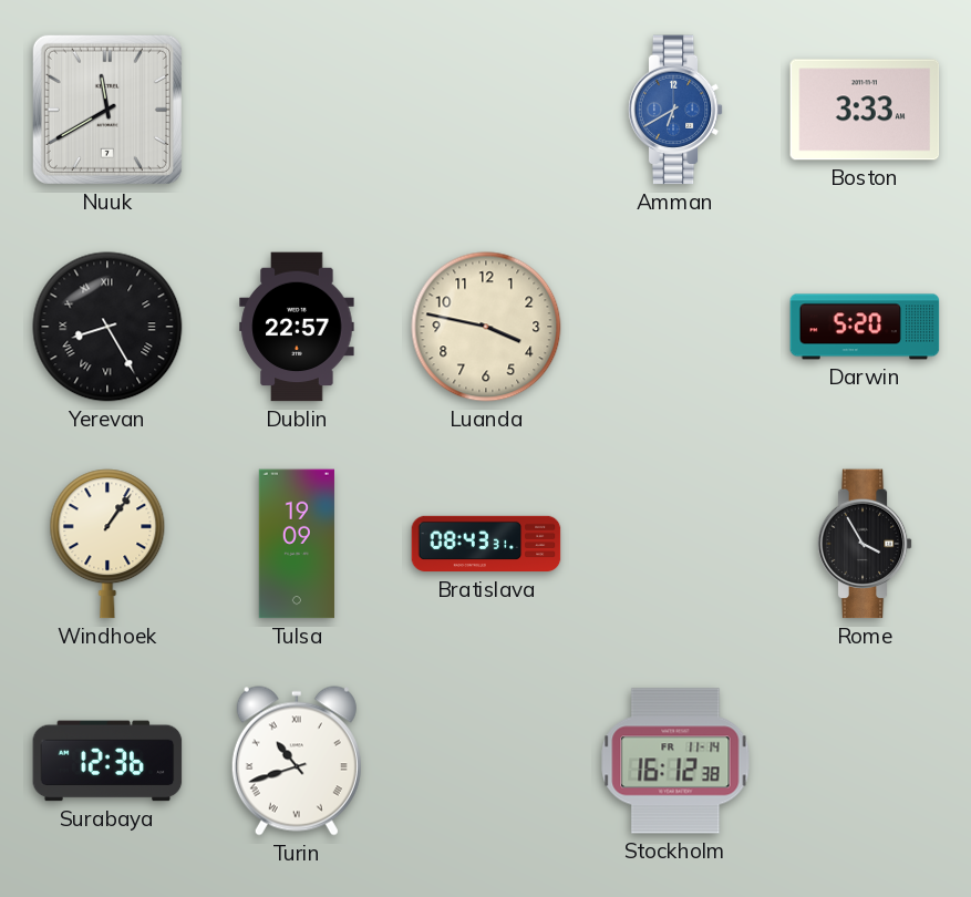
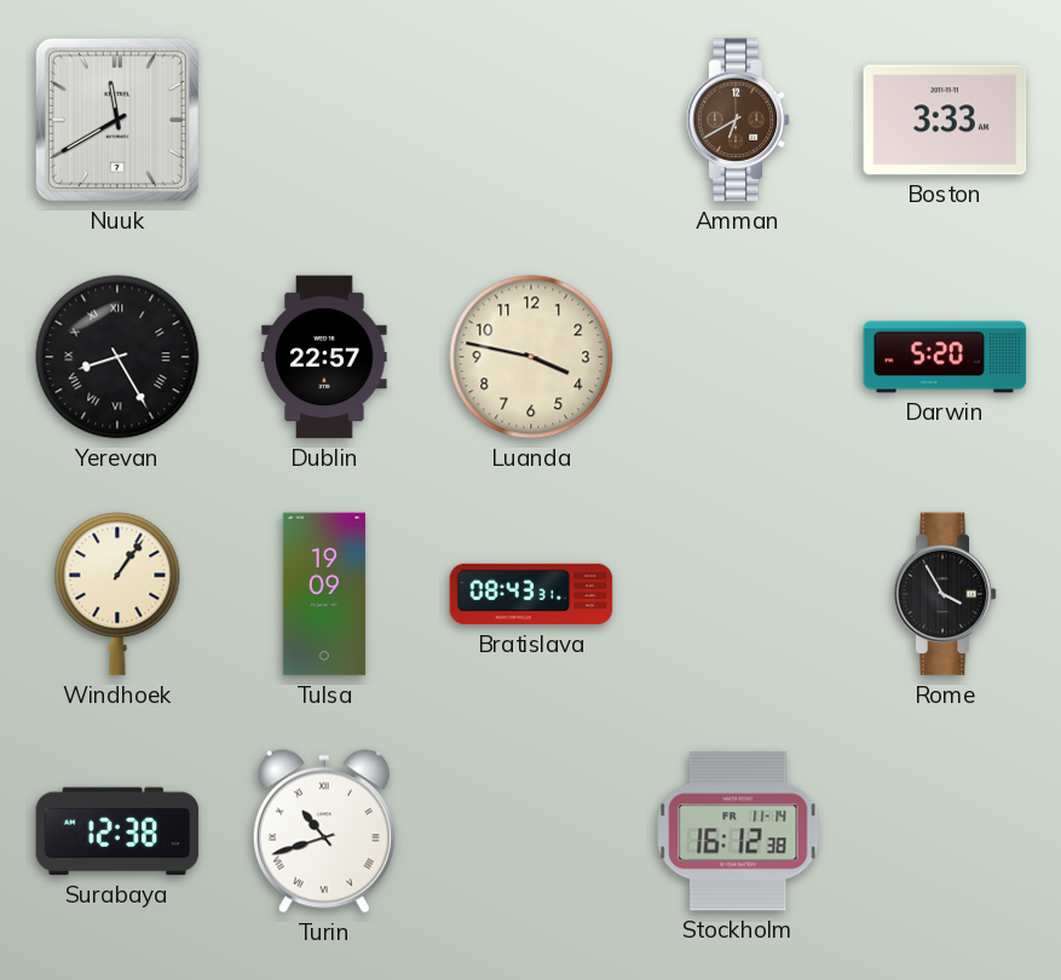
Amman dial: blue -> brown
Surabaya: 12:36 -> 12:38
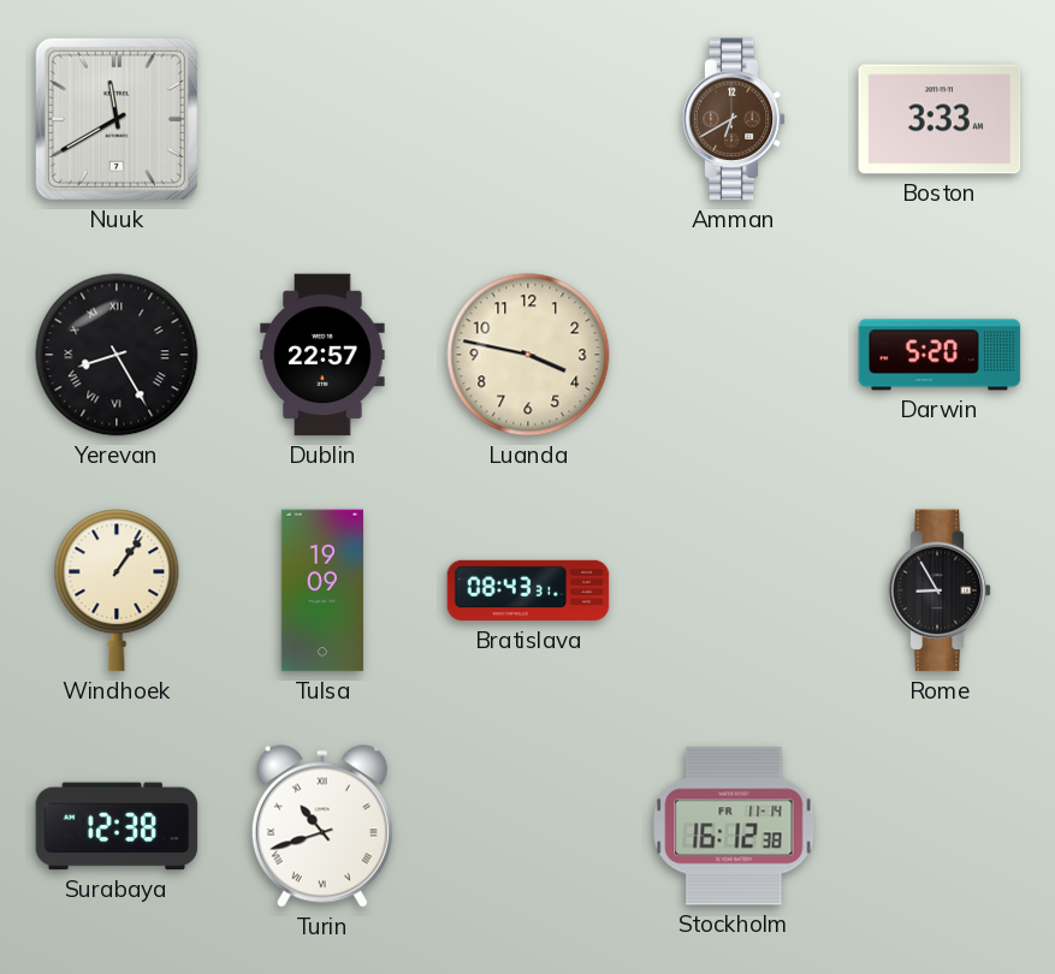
Rome: 3:55 -> 8:55
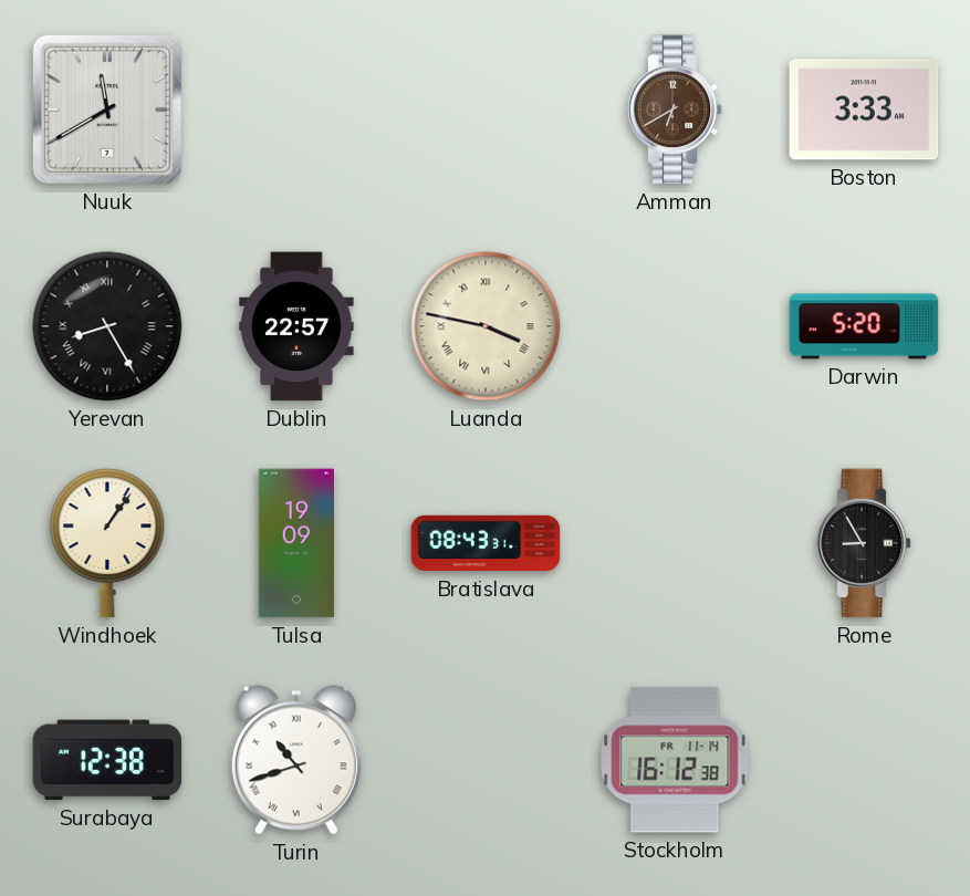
Luanda numerals: Arabic -> Roman
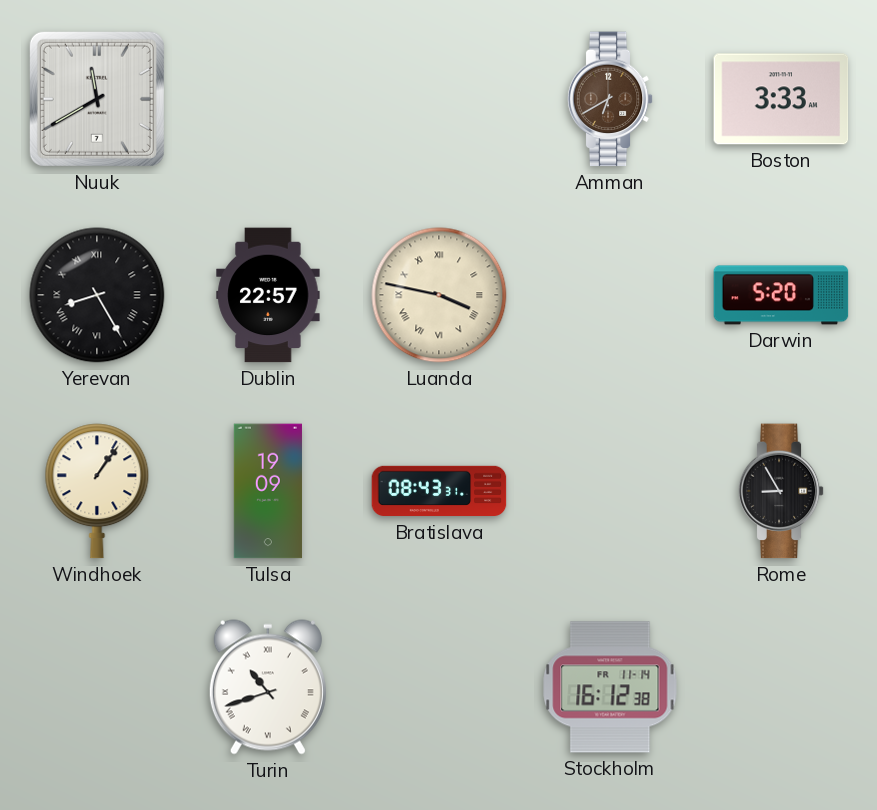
Surabaya: 12:38 -> none
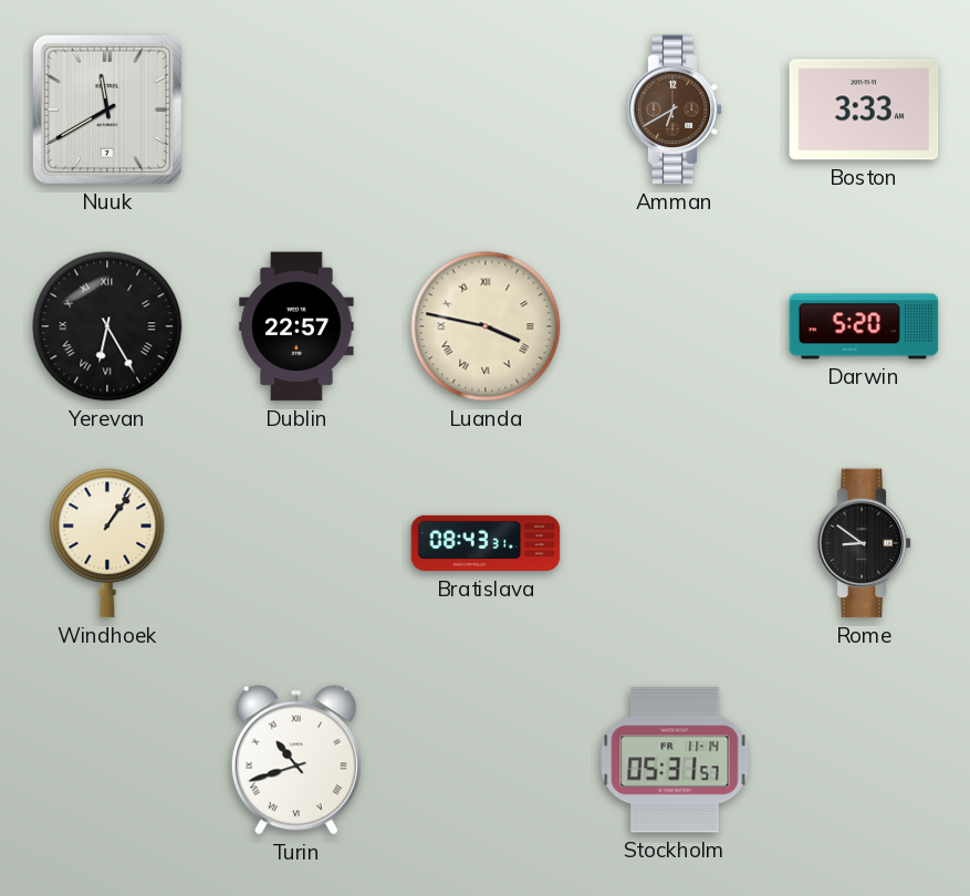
Yerevan: 8:25 -> 6:25
Tulsa: 19:09 -> none
Rome: 8:55 -> 8:51
Stockholm: 16:12 -> 05:31
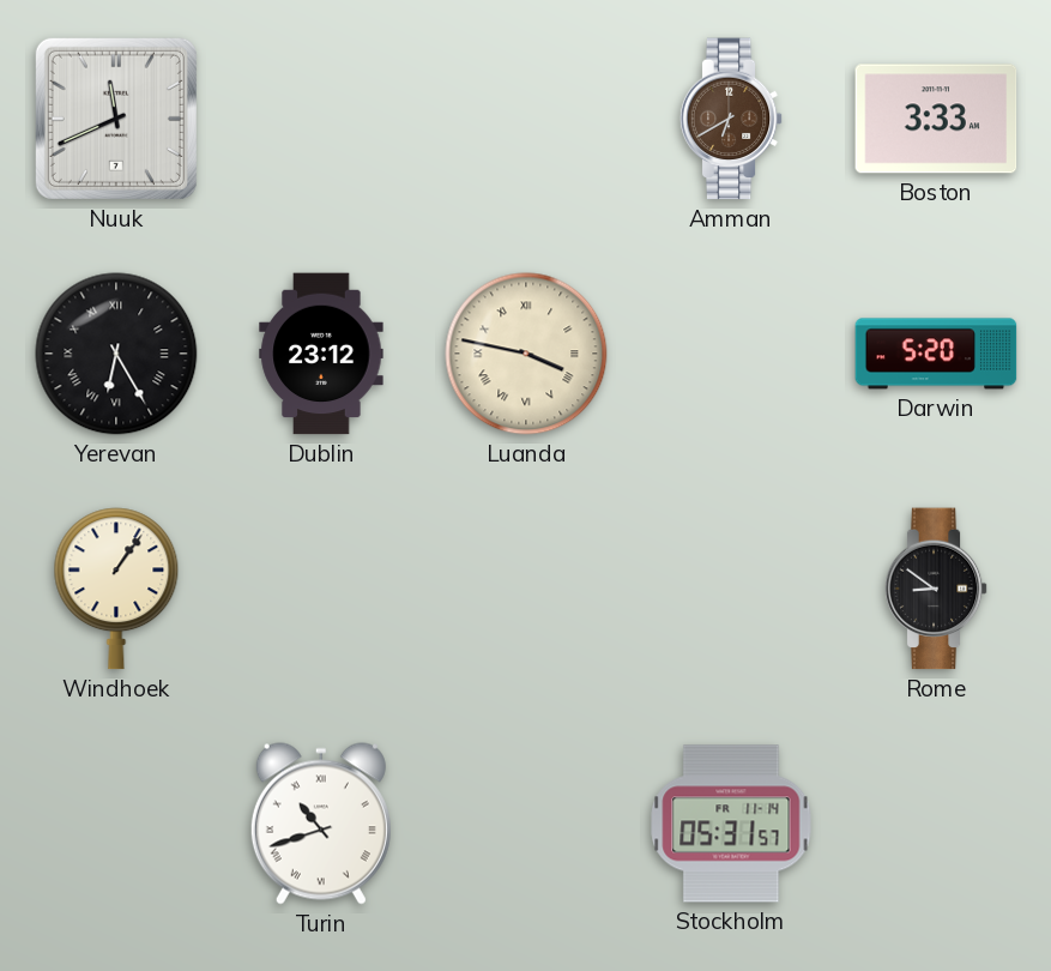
Nuuk: 11:40 -> 11:41
Dublin: 22:57 -> 23:12
Bratislava: 08:43 -> none
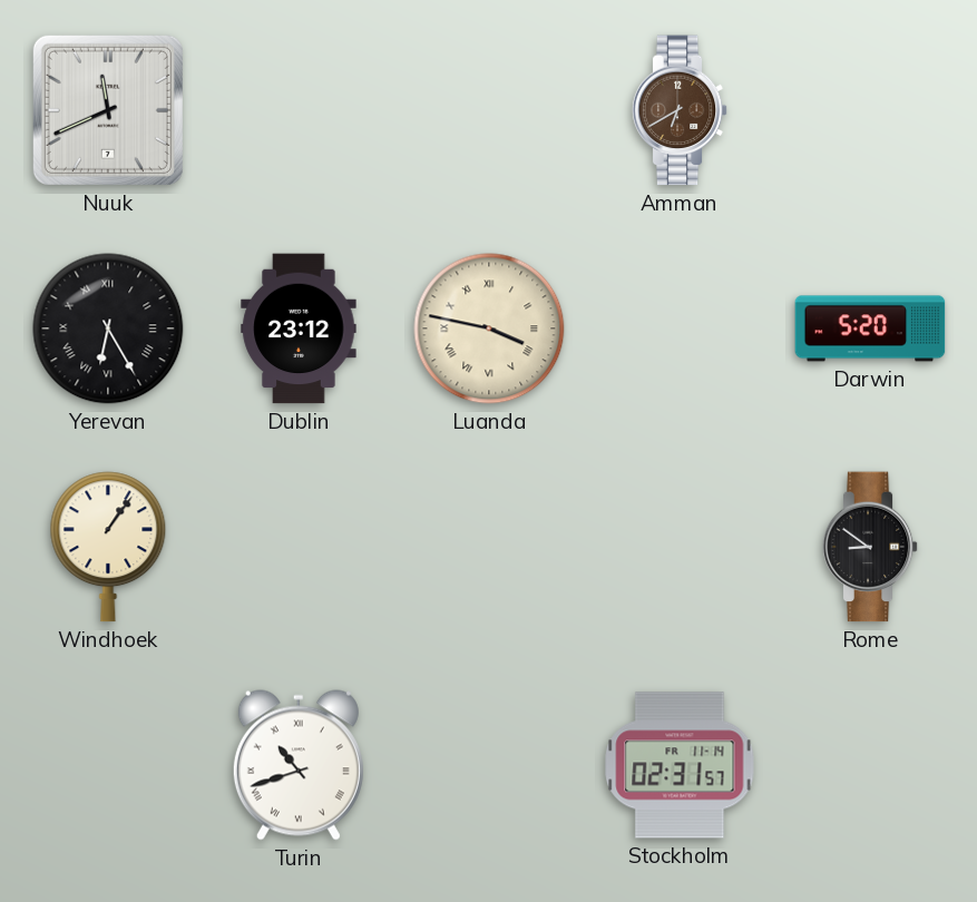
Boston: 3:33 -> none
Stockholm: 05:31 -> 02:31
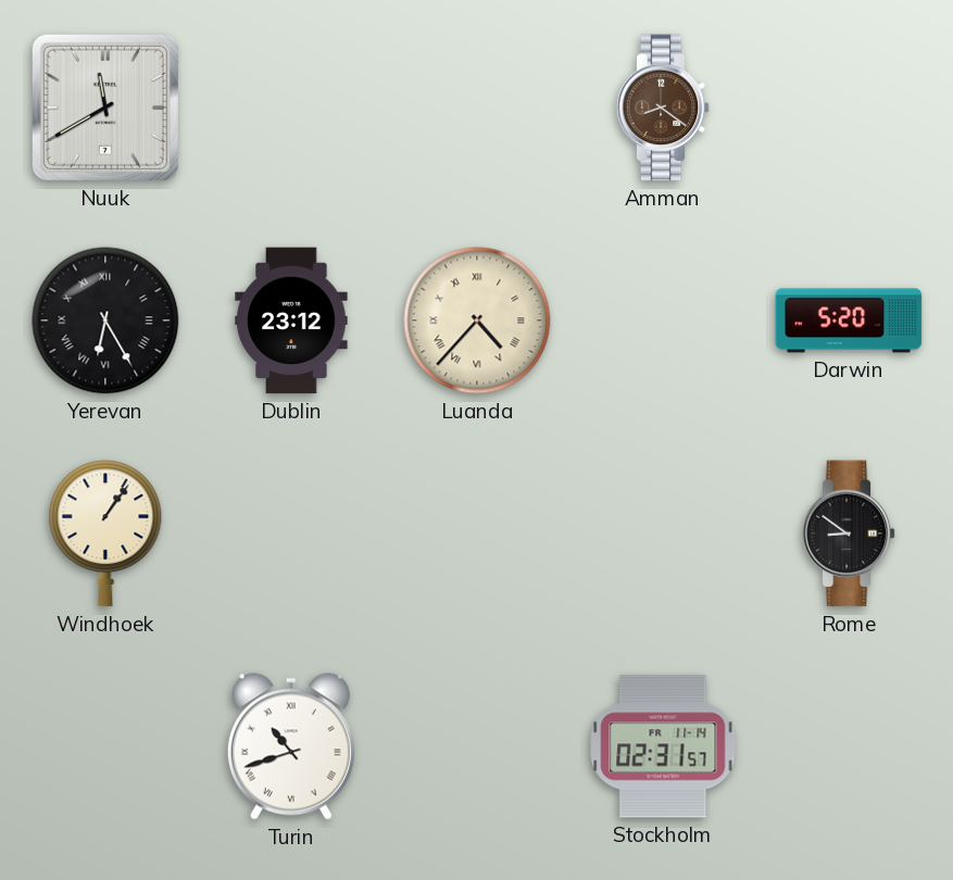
Nuuk: 11:41 -> 11:40
Amman: 6:40 -> 8:21
Luanda: 3:47 -> 4:37
